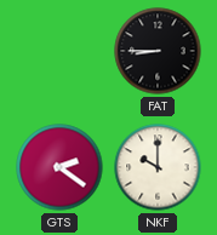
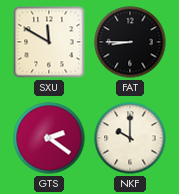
SXU: none -> 11:50
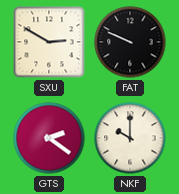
SXU: 11:50 -> 2:50
FAT: 8:45 -> 9:49
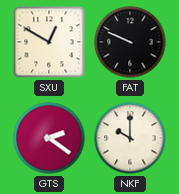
SXU: 2:50 -> 12:50
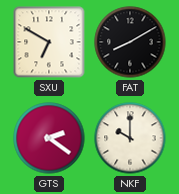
SXU: 12:50 -> 6:50
FAT: 9:49 -> 8:10
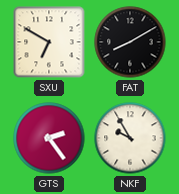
GTS: 2:21 -> 2:24
NKF: 10:00 -> 9:55
